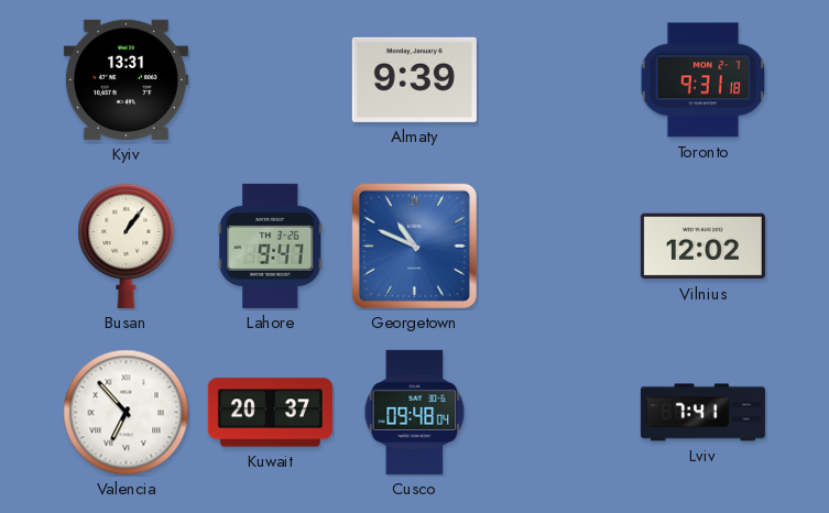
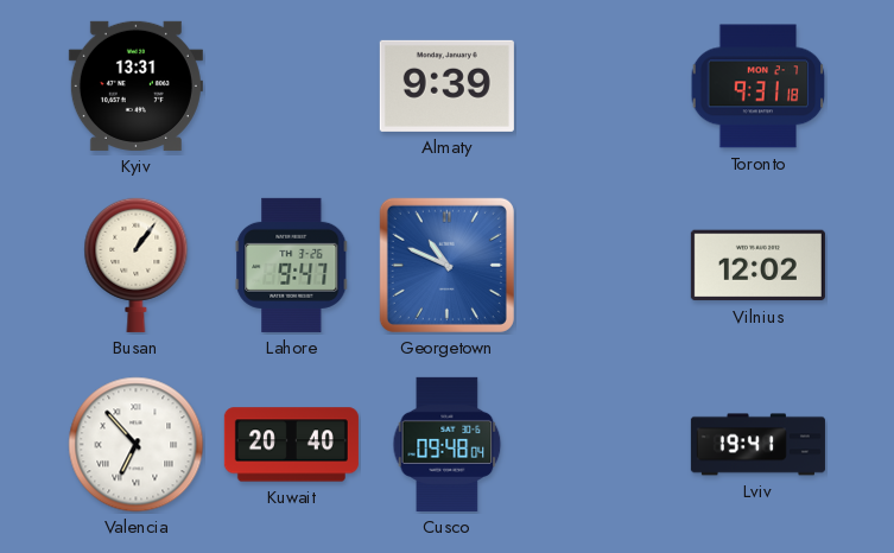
Kuwait: 20:37 -> 20:40
Lviv: 7:41 -> 19:41
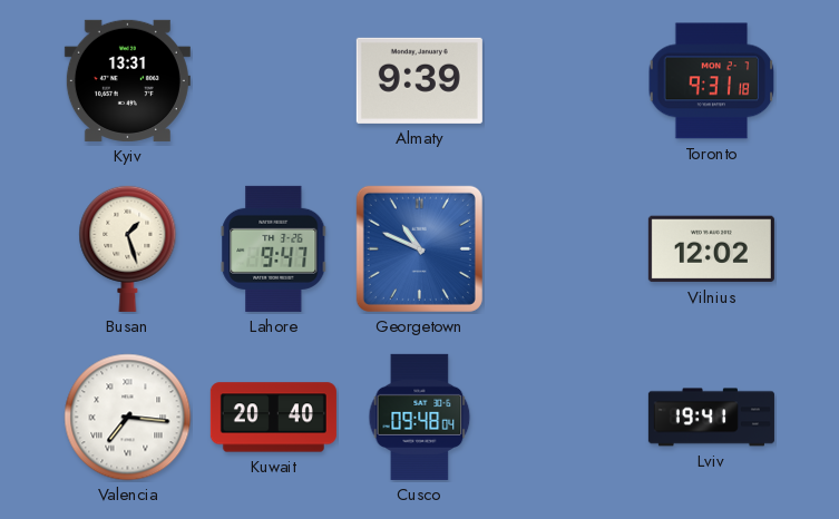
Busan: 1:06 -> 1:27
Valencia: 6:53 -> 7:16
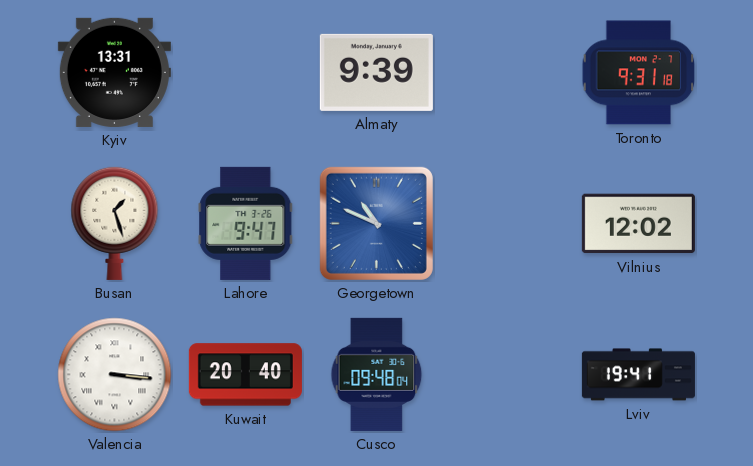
Valencia: 7:16 -> 3:16
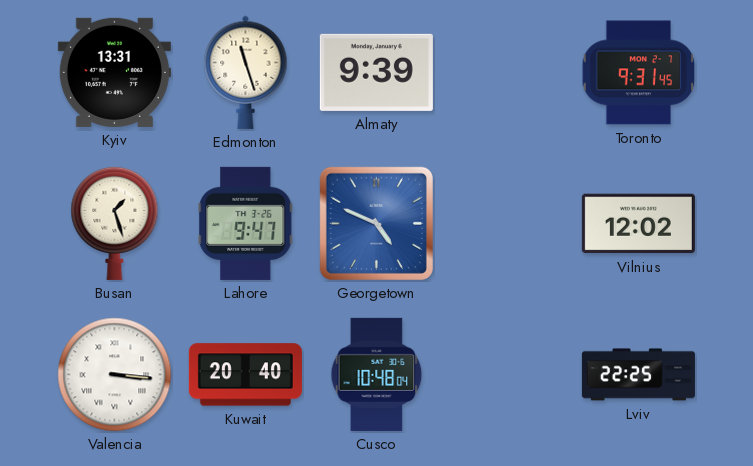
Edmonton: none -> 11:27
Toronto: 9:31:18 -> 9:31:45
Georgetown: 10:49 -> 4:49
Cusco: 09:48 -> 10:48
Lviv: 19:41 -> 22:25
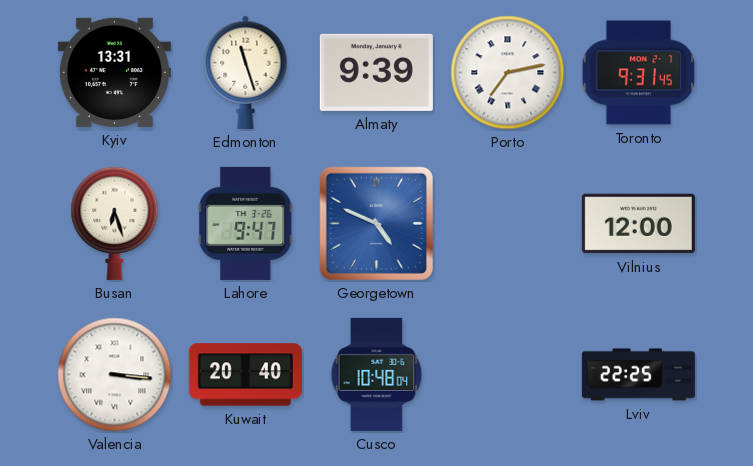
Porto: none -> 7:13
Busan: 1:27 -> 6:27
Vilnius: 12:02 -> 12:00
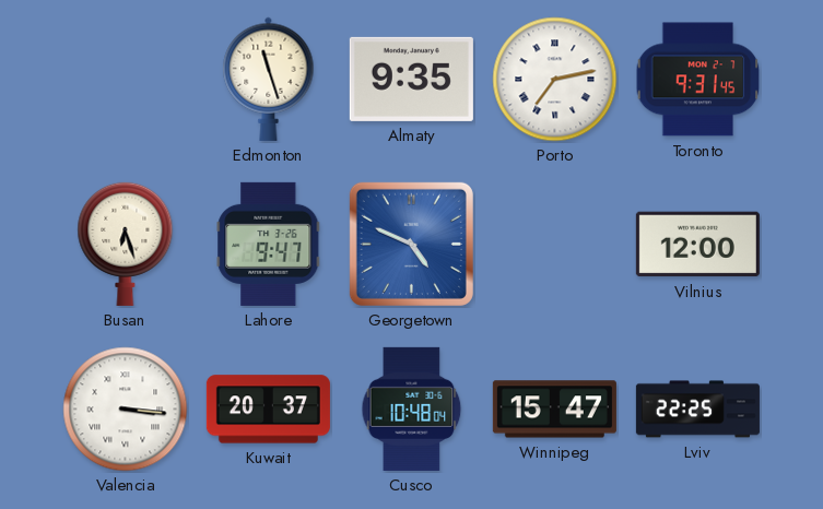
Kyiv: 13:31 -> none
Almaty: 9:39 -> 9:35
Kuwait: 20:40 -> 20:37
Winnipeg: none -> 15:47
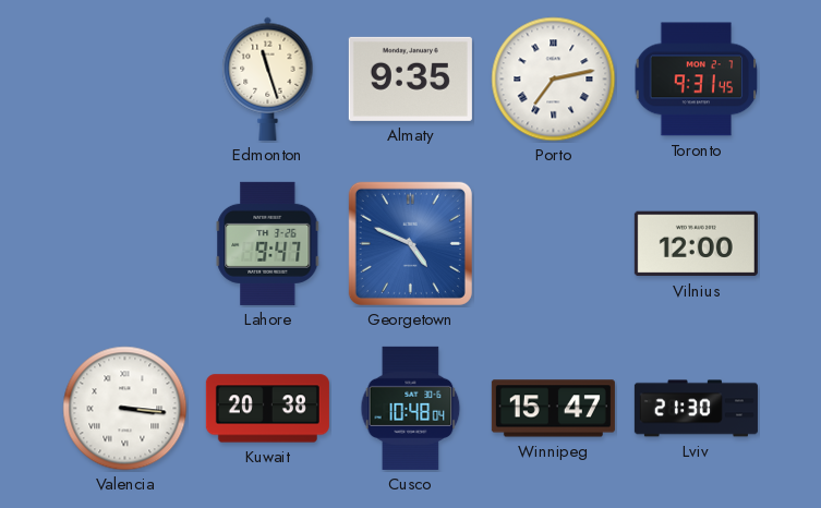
Busan: 6:27 -> none
Kuwait: 20:37 -> 20:38
Lviv: 22:25 -> 21:30
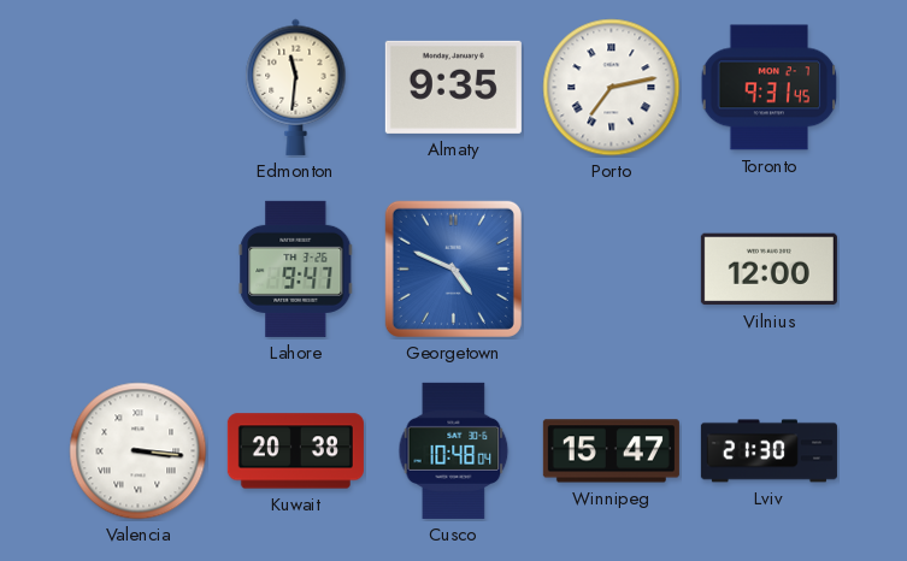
Edmonton: 11:27 -> 11:31
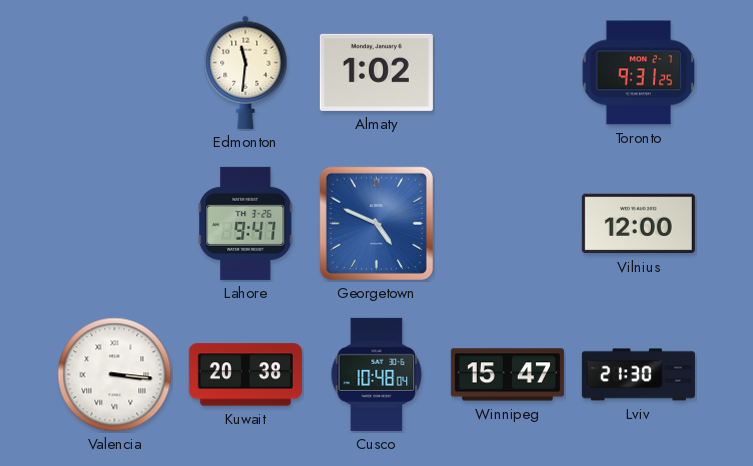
Almaty: 9:35 -> 1:02
Porto: 7:13 -> none
Toronto: 9:31:45 -> 9:31:25
